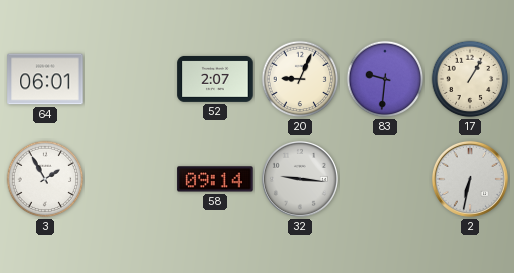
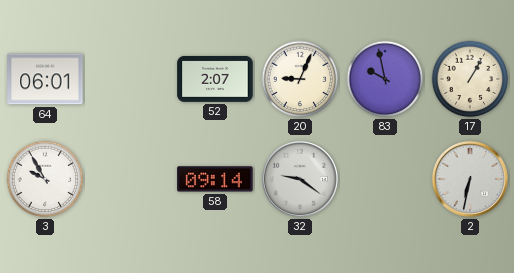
83: 9:31 -> 9:58
3: 1:55 -> 9:55
32: 9:16 -> 9:21
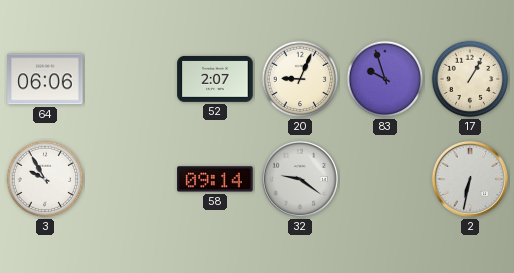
64: 06:01 -> 06:06
83: 9:58 -> 9:57
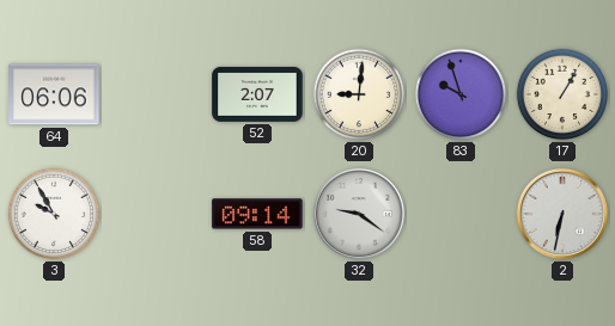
20: 9:04 -> 9:01
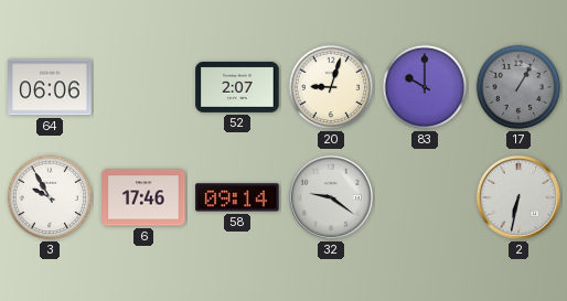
20: 9:01 -> 9:03
83: 9:57 -> 10:00
17 dial: cream -> grey
6: none -> 17:46
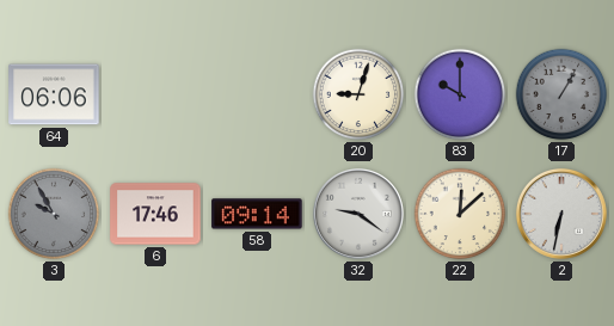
52: 2:07 -> none
3 dial: white -> grey
22: none -> 12:08
